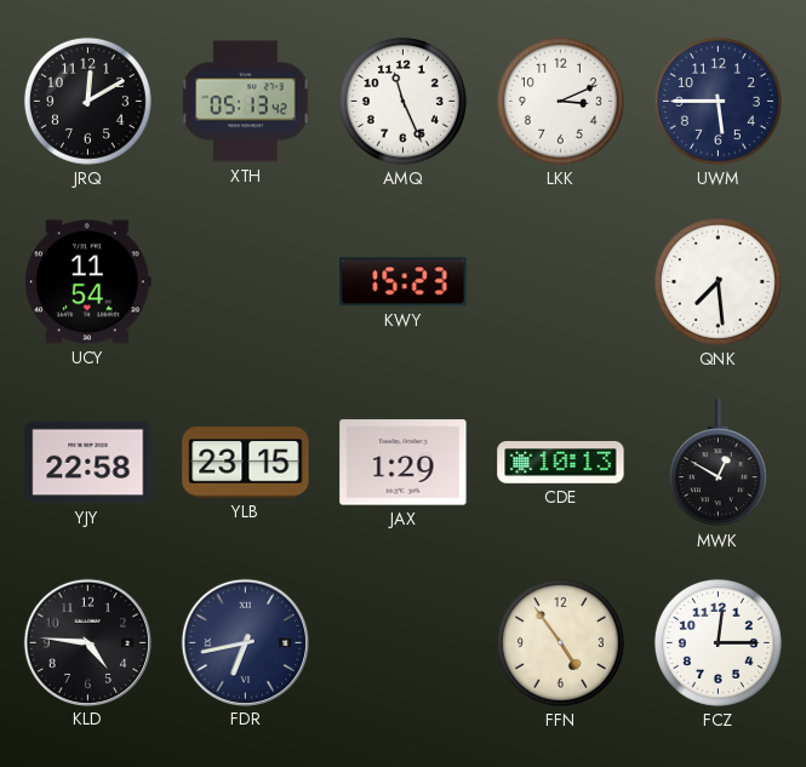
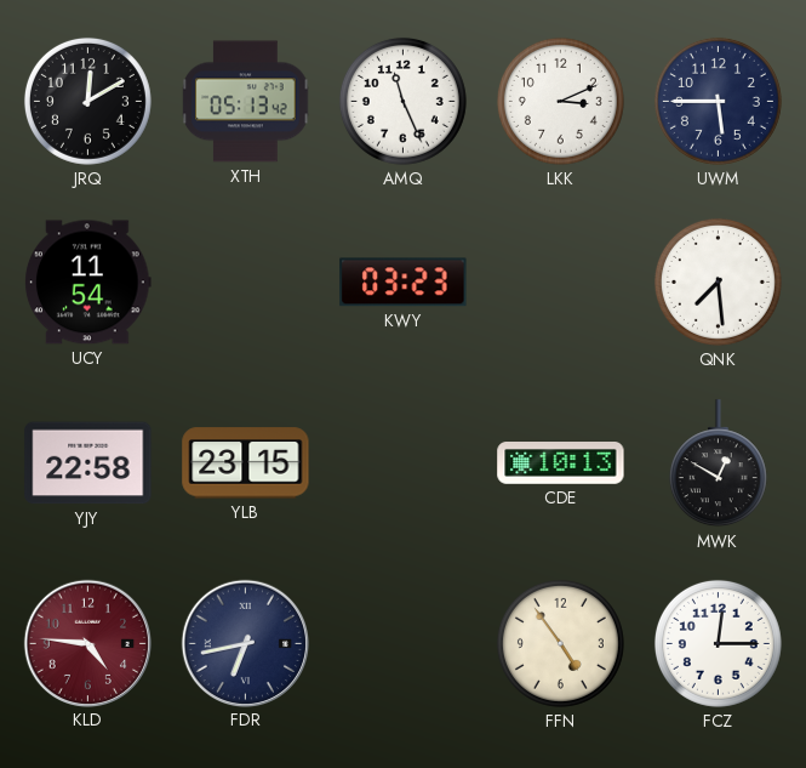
KWY: 15:23 -> 03:23
JAX: 1:29 -> none
KLD dial: black -> burgundy
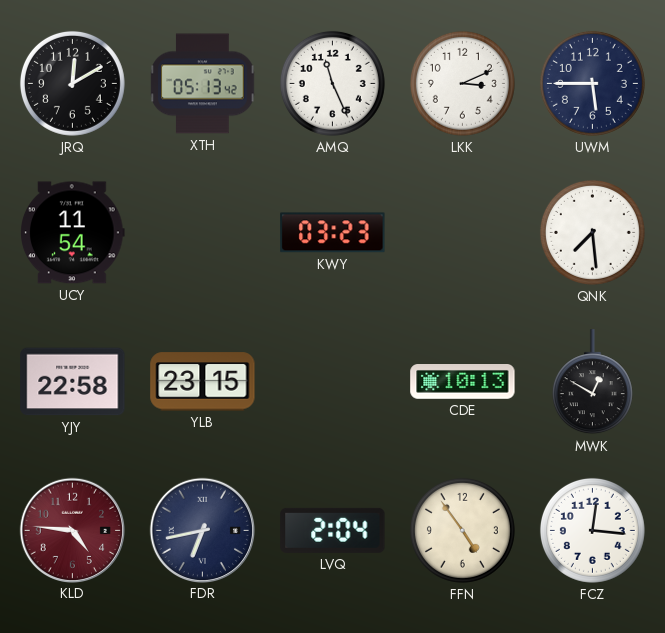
LVQ: none -> 2:04
FCZ: 12:15 -> 12:16
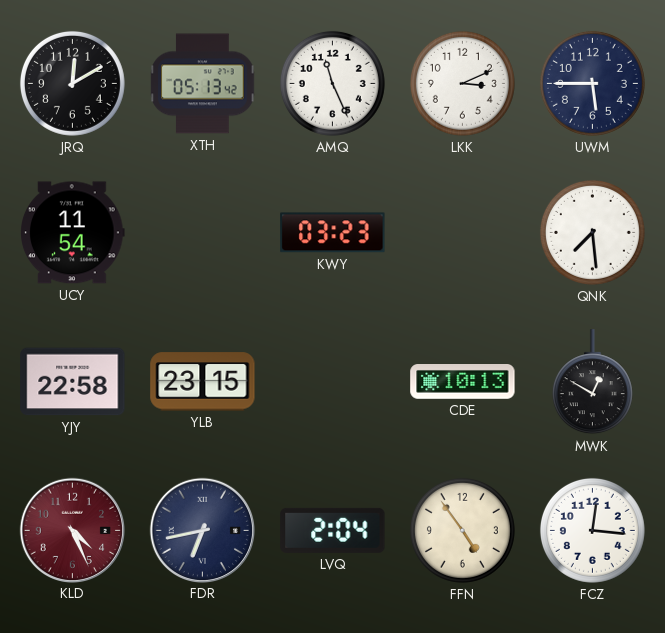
KLD: 4:46 -> 4:26
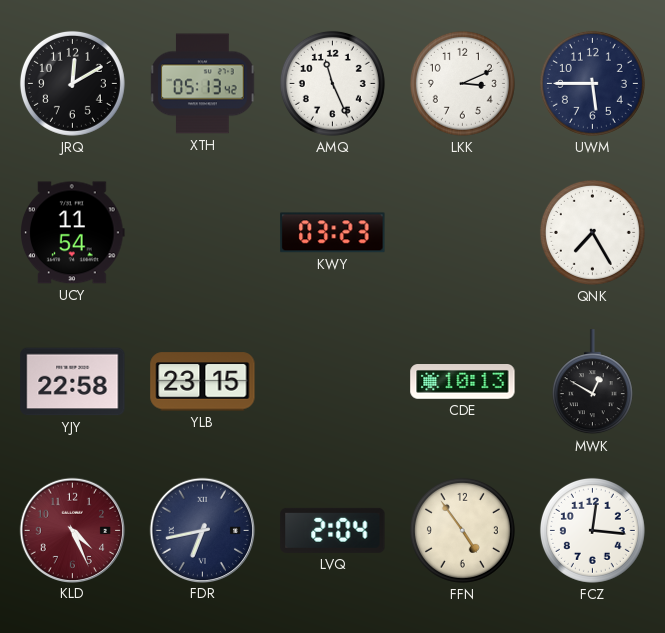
QNK: 7:29 -> 7:25
